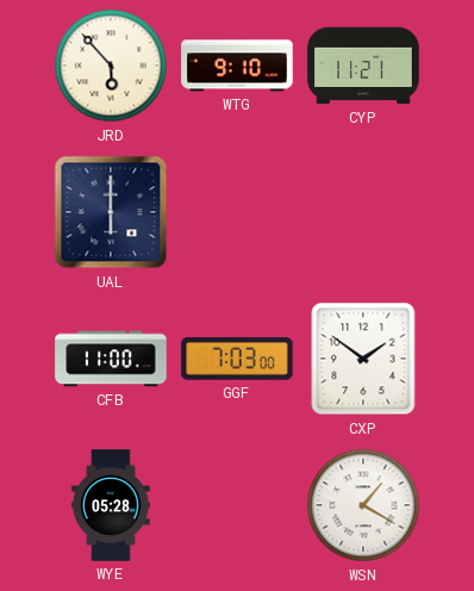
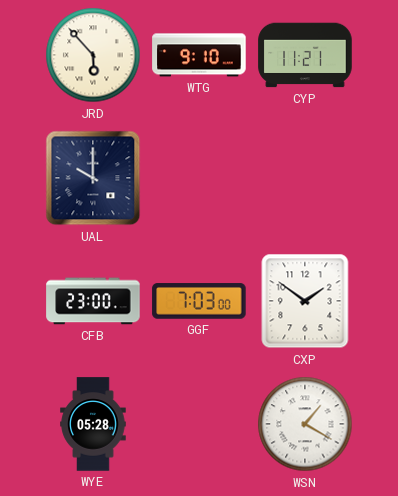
UAL: 6:00 -> 10:00
CFB: 11:00 -> 23:00
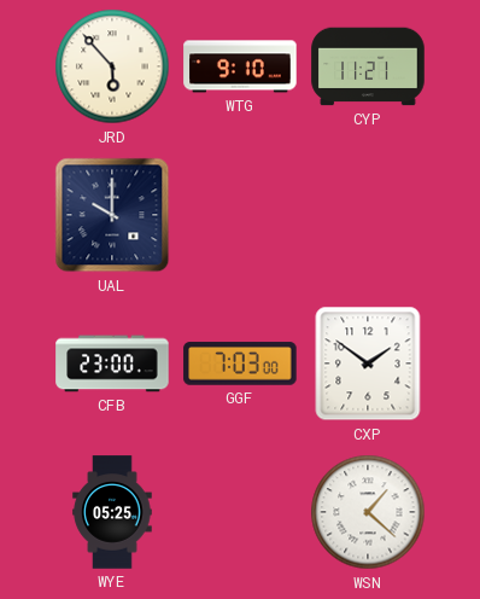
WYE: 05:28 -> 05:25
WSN: 1:20 -> 1:22
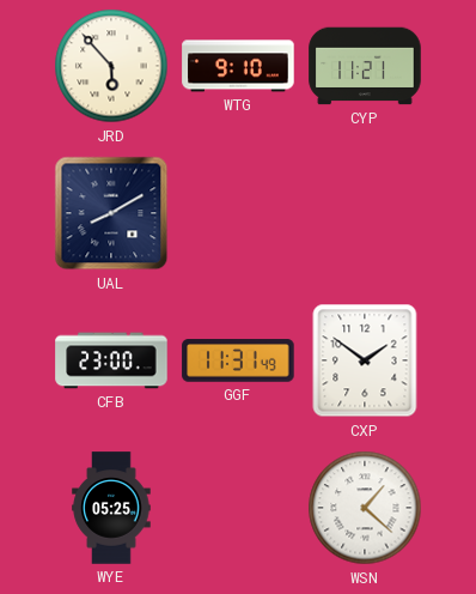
UAL: 10:00 -> 8:10
GGF: 7:03 -> 11:31
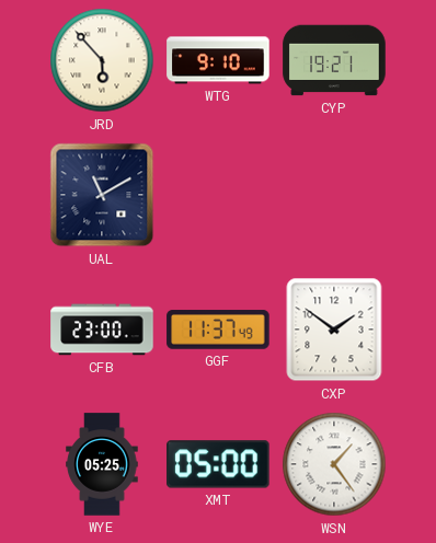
CYP: 11:21 -> 19:21
UAL: 8:10 -> 11:10
GGF: 11:31 -> 11:37
XMT: none -> 05:00
WSN: 1:22 -> 1:24
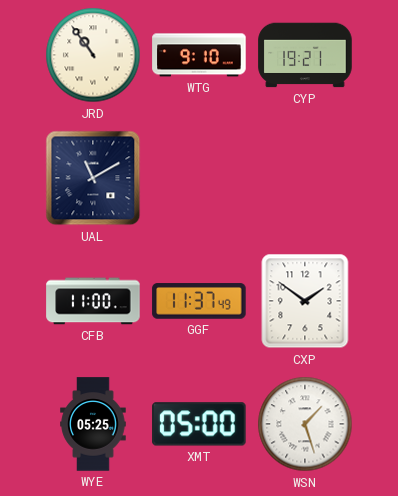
JRD: 5:53 -> 10:54
CFB: 23:00 -> 11:00
WSN: 1:24 -> 1:27
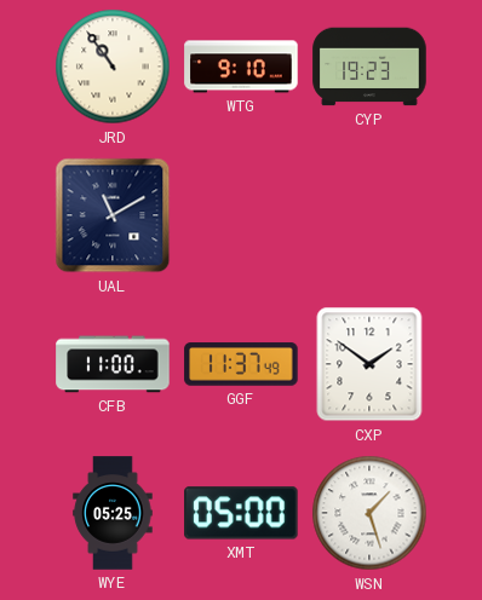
CYP: 19:21 -> 19:23
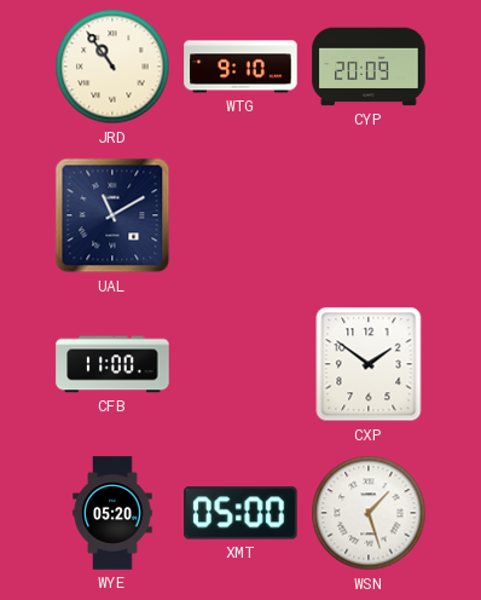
CYP: 19:23 -> 20:09
GGF: 11:37 -> none
WYE: 05:25 -> 05:20
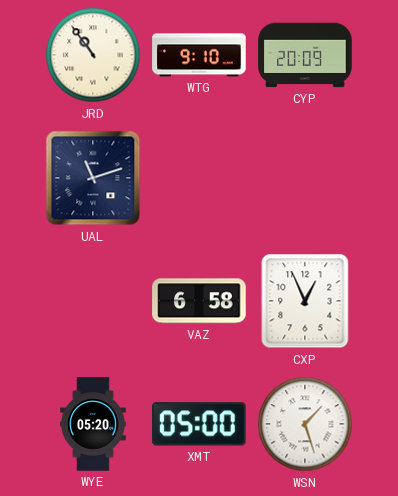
UAL: 11:10 -> 11:12
CFB: 11:00 -> none
VAZ: none -> 6:58
CXP: 1:51 -> 12:56
